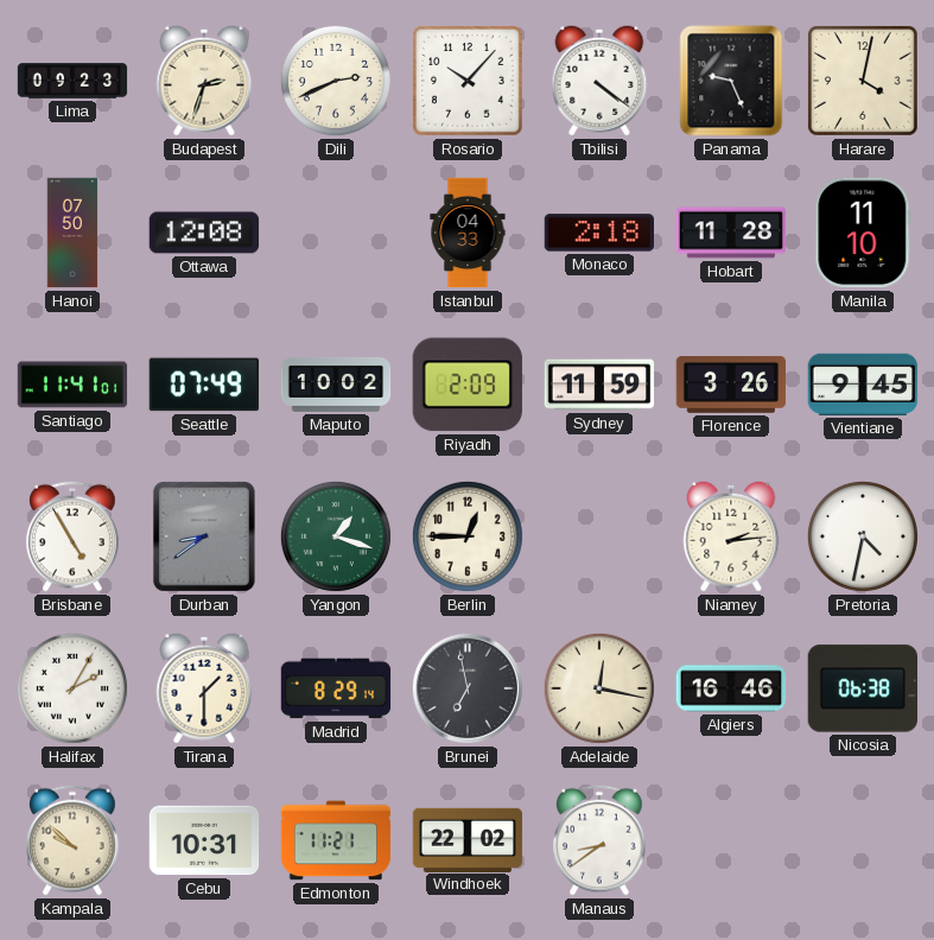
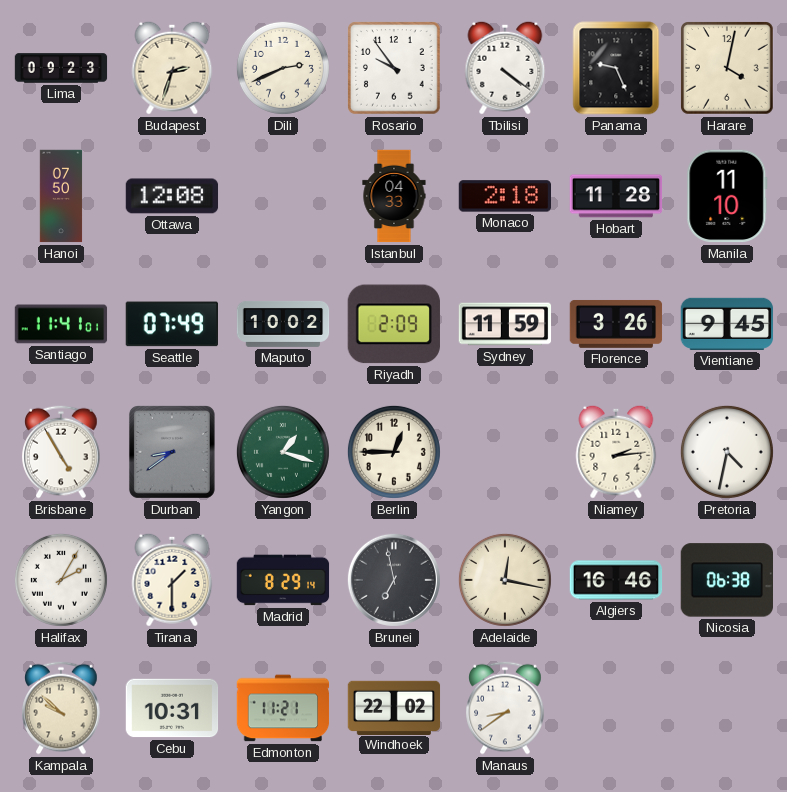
Rosario: 10:07 -> 9:54
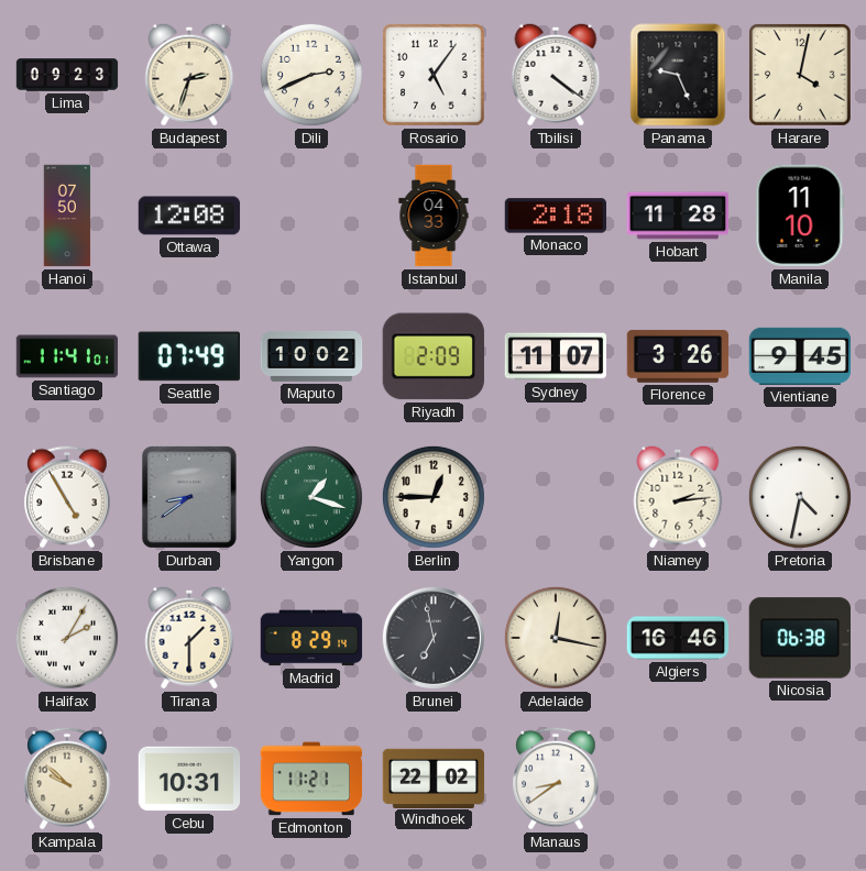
Rosario: 9:54 -> 5:06
Sydney: 11:59 -> 11:07
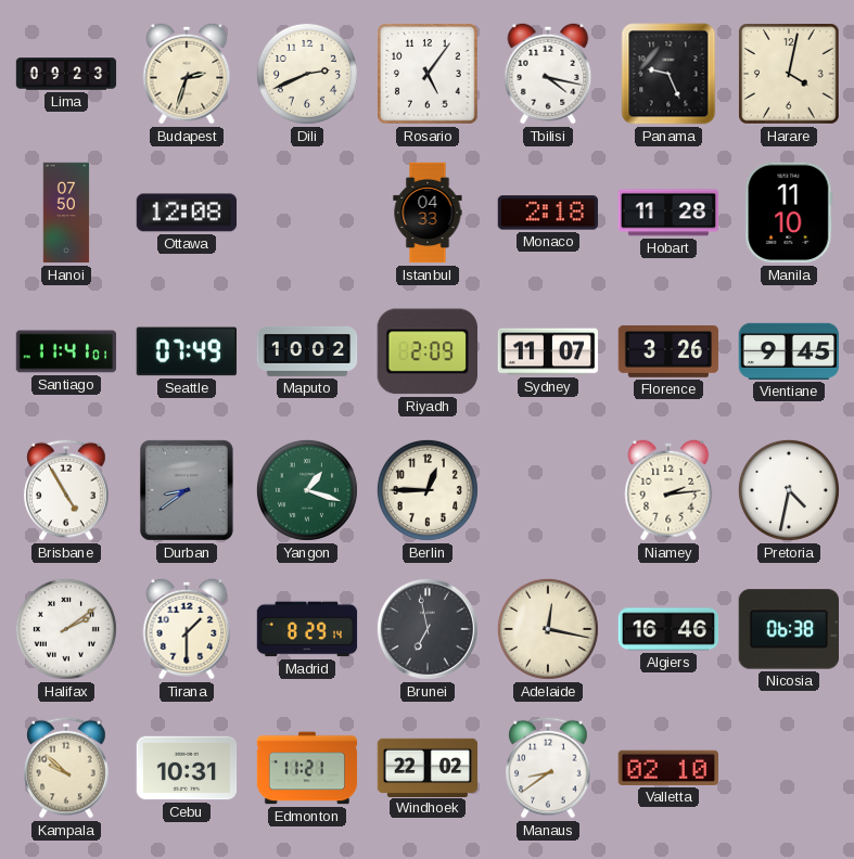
Tbilisi: 4:21 -> 4:17
Halifax: 2:05 -> 2:09
Valletta: none -> 02:10
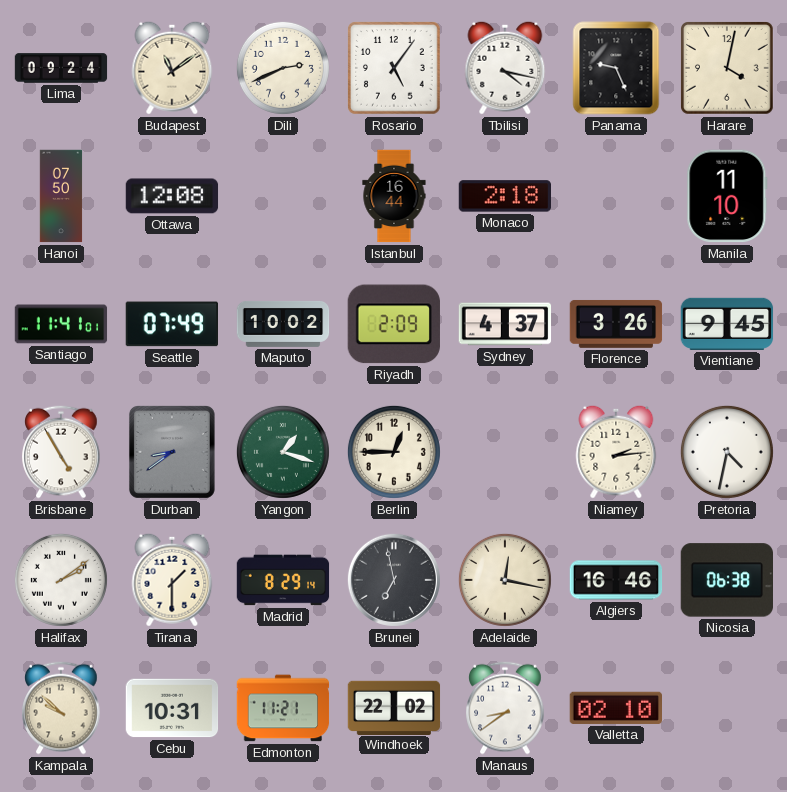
Lima: 09:23 -> 09:24
Budapest: 2:33 -> 11:09
Istanbul: 04:33 -> 16:44
Hobart: 11:28 -> none
Sydney: 11:07 -> 4:37
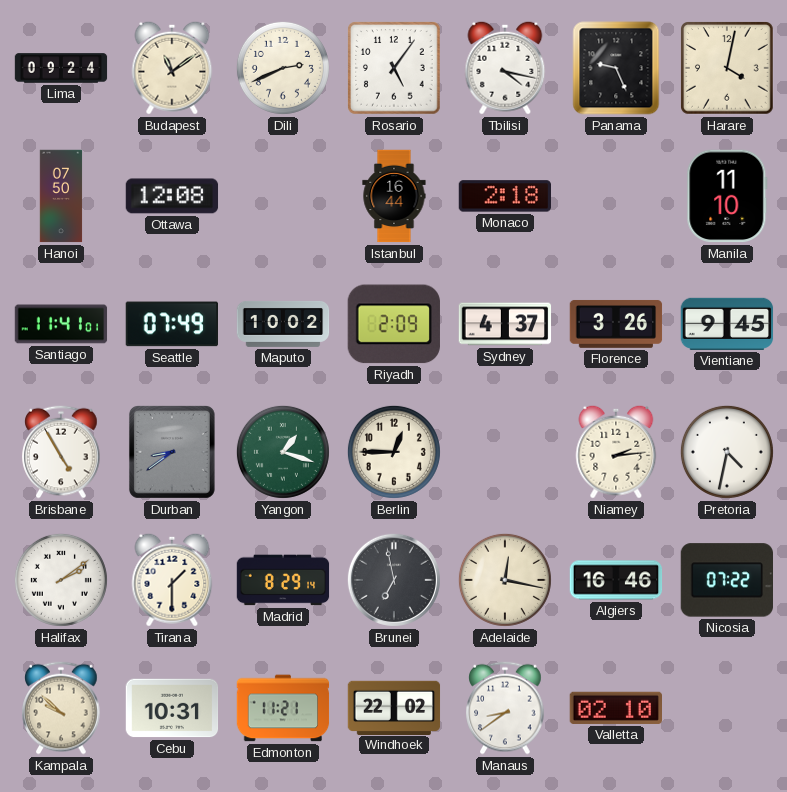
Nicosia: 06:38 -> 07:22
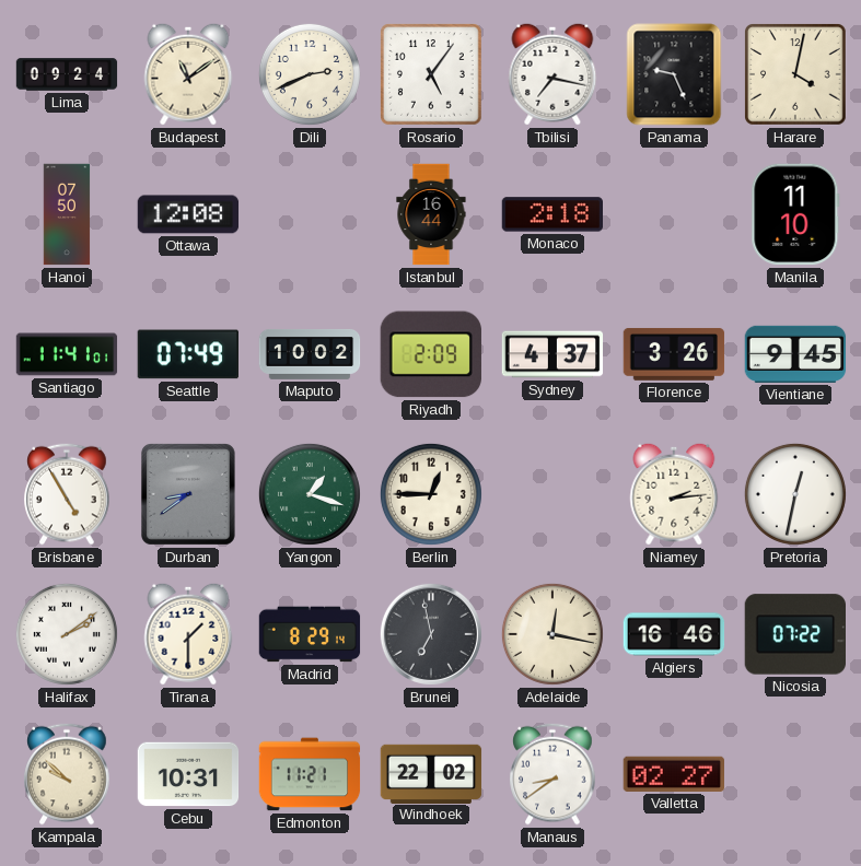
Tbilisi: 4:17 -> 7:17
Pretoria: 4:32 -> 12:32
Valletta: 02:10 -> 02:27
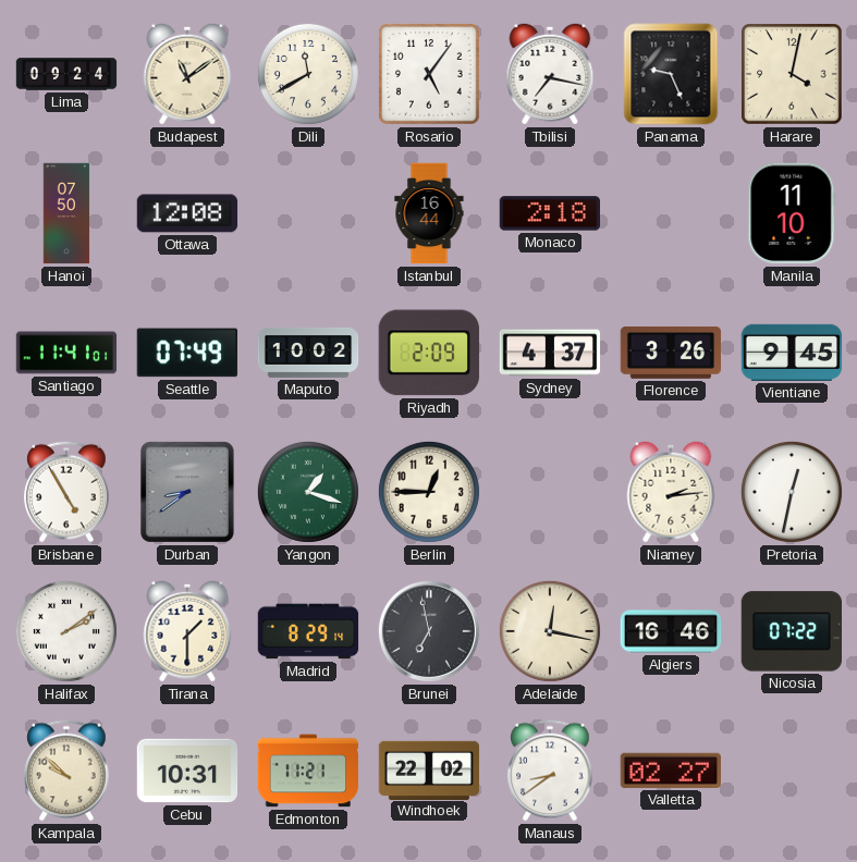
Dili: 2:41 -> 11:40
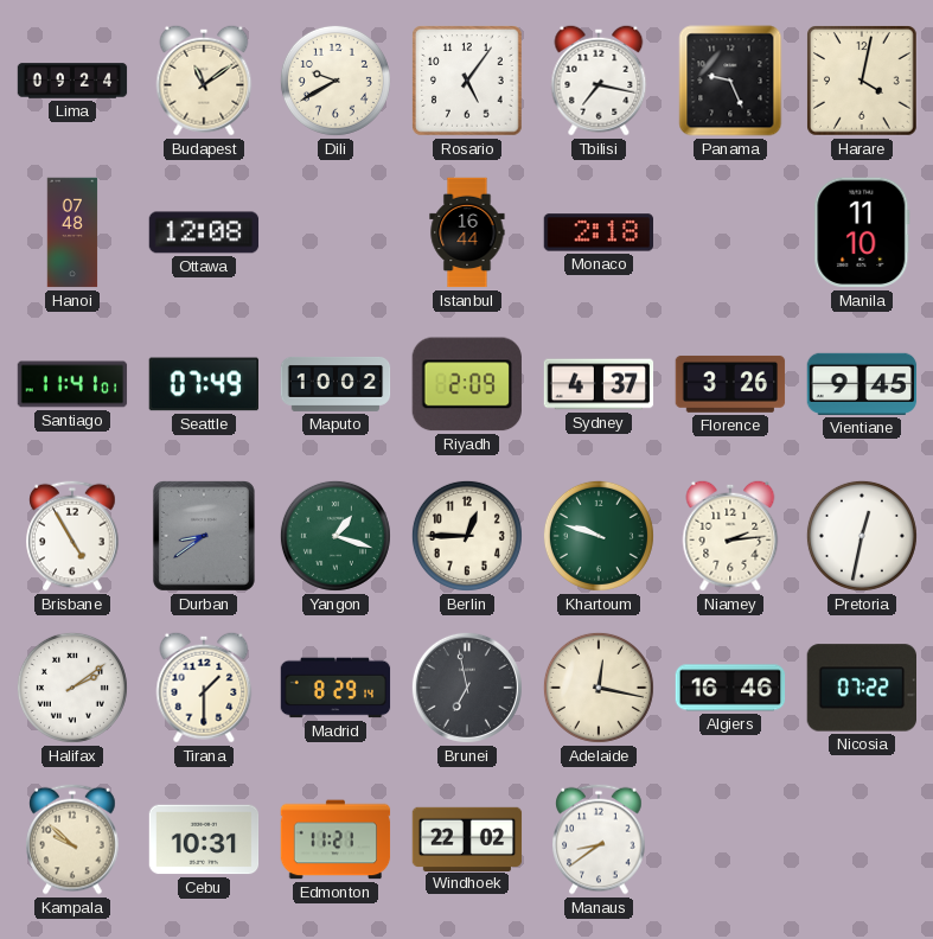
Dili: 11:40 -> 9:40
Hanoi: 07:50 -> 07:48
Khartoum: none -> 9:48
Valletta: 02:27 -> none
